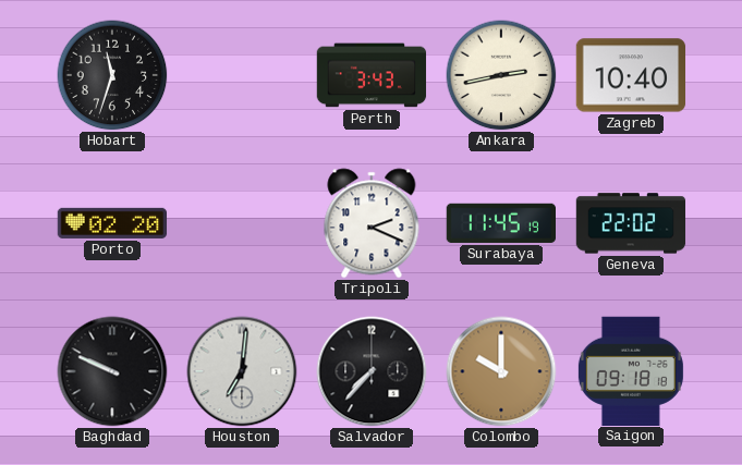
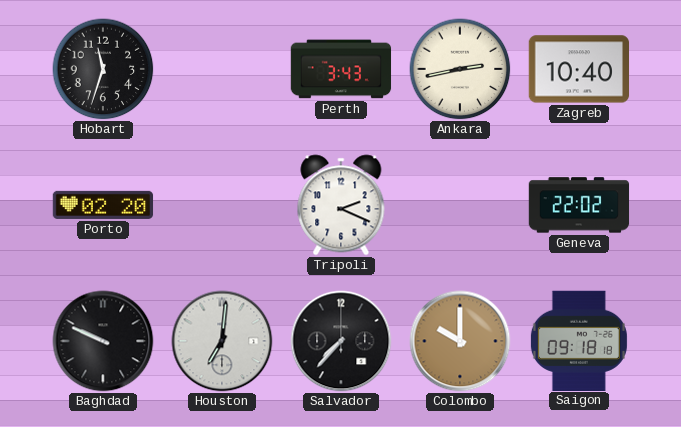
Surabaya: 11:45 -> none
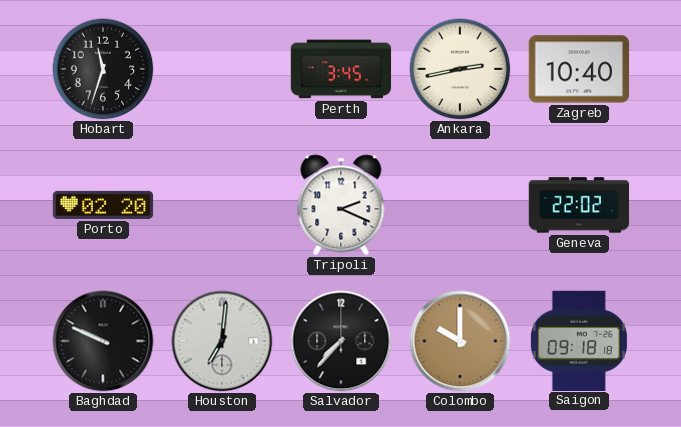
Perth: 3:43 -> 3:45
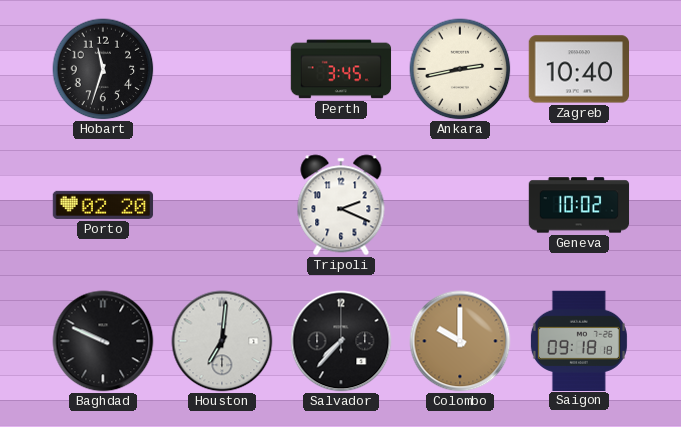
Geneva: 22:02 -> 10:02
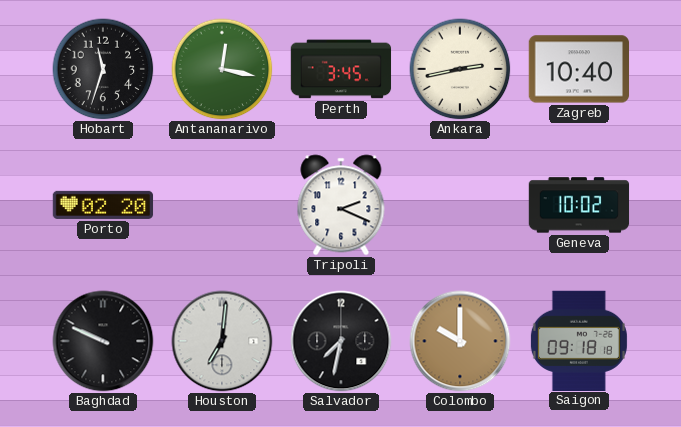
Antananarivo: none -> 12:17
Salvador: 7:37 -> 7:32
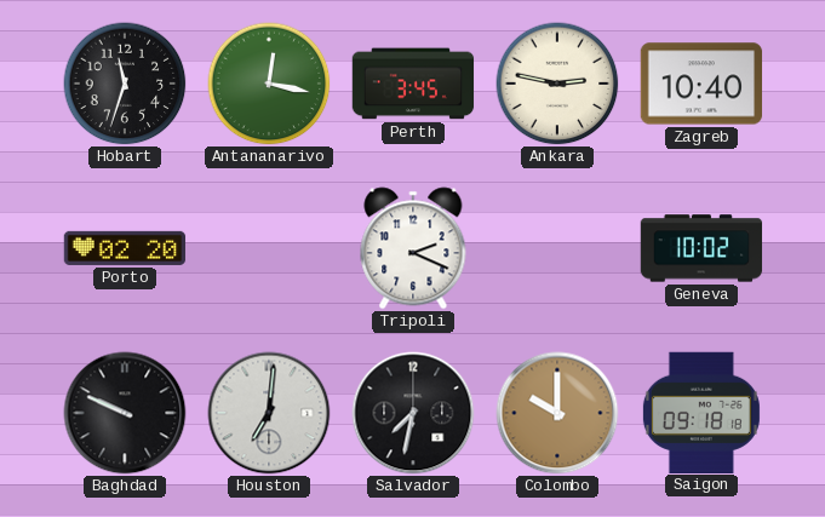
Ankara: 2:43 -> 2:47
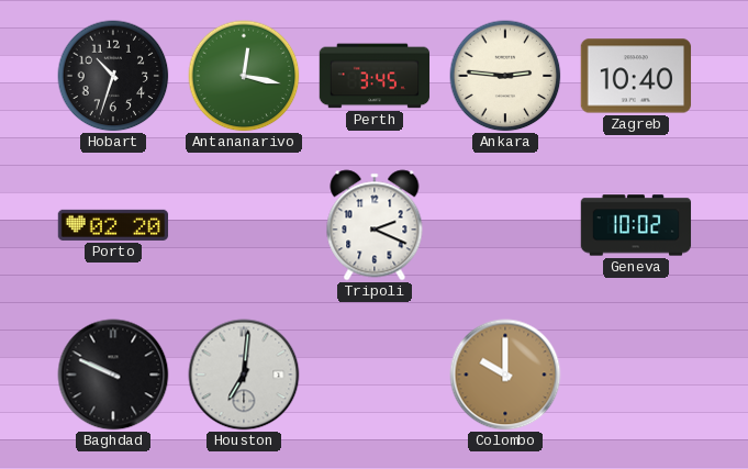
Hobart: 11:33 -> 10:33
Ankara: 2:47 -> 2:46
Salvador: 7:32 -> none
Saigon: 09:18 -> none
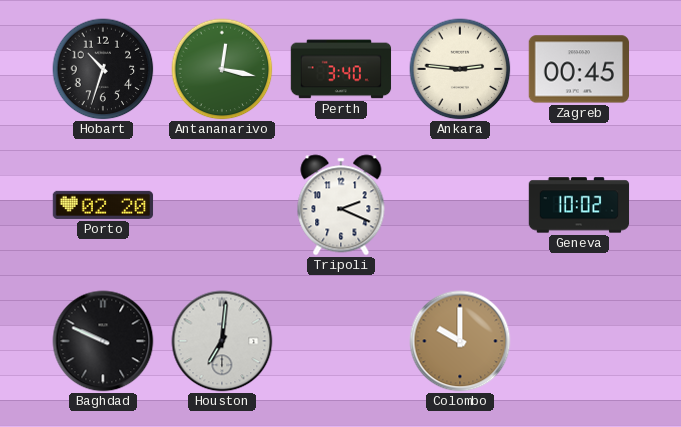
Perth: 3:45 -> 3:40
Zagreb: 10:40 -> 00:45
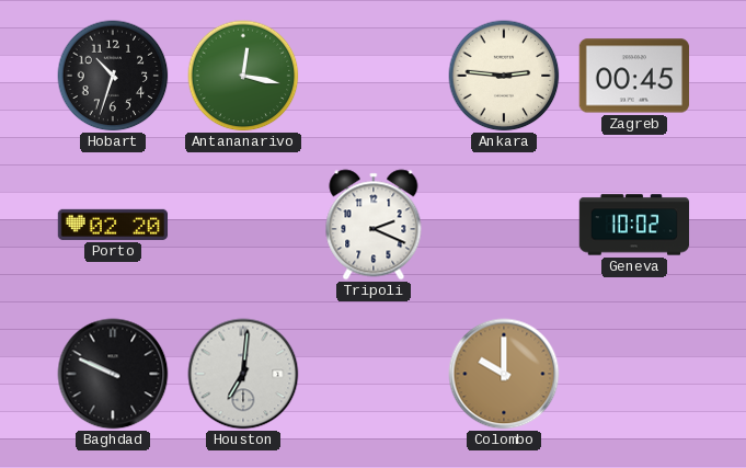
Perth: 3:40 -> none
